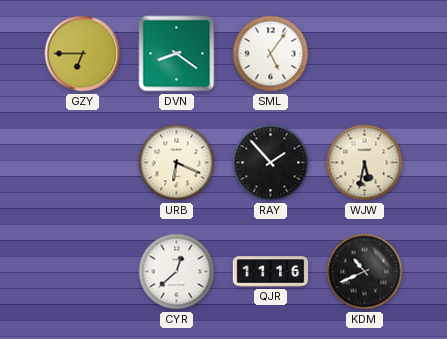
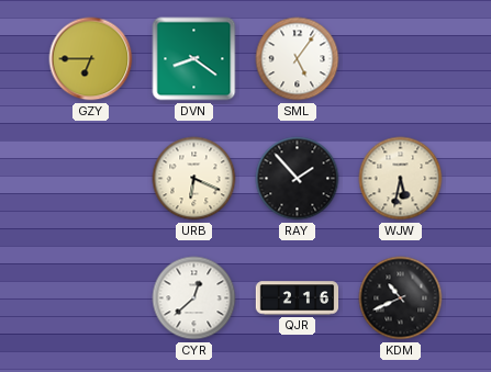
QJR: 11:16 -> 2:16
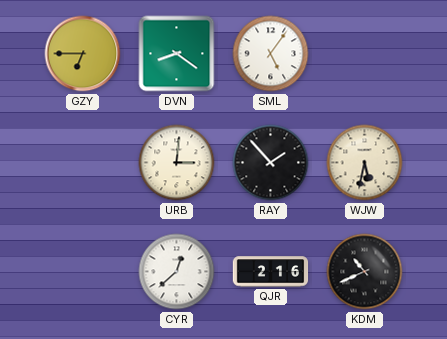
URB: 6:19 -> 3:01
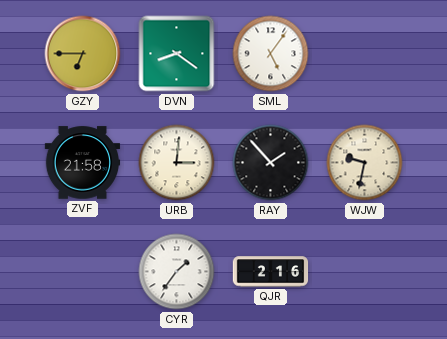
ZVF: none -> 21:58
WJW: 5:32 -> 9:32
CYR: 12:38 -> 1:36
KDM: 10:41 -> none
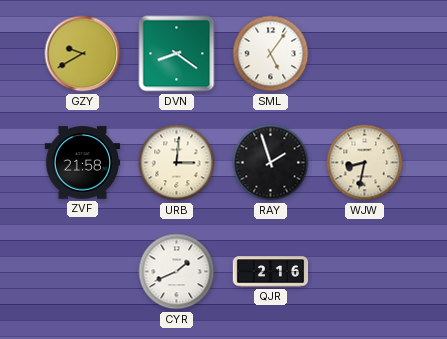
GZY: 6:45 -> 9:40
RAY: 1:53 -> 1:57
WJW: 9:32 -> 8:32
CYR: 1:36 -> 1:41
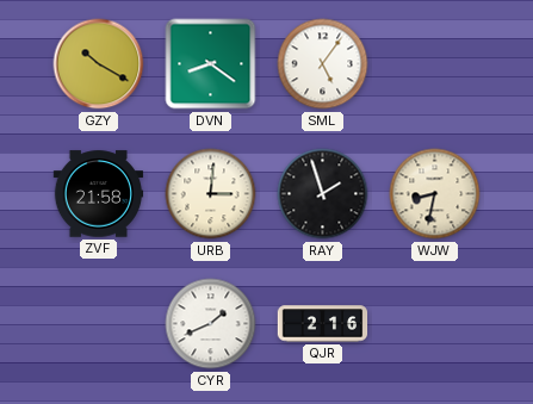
GZY: 9:40 -> 10:20
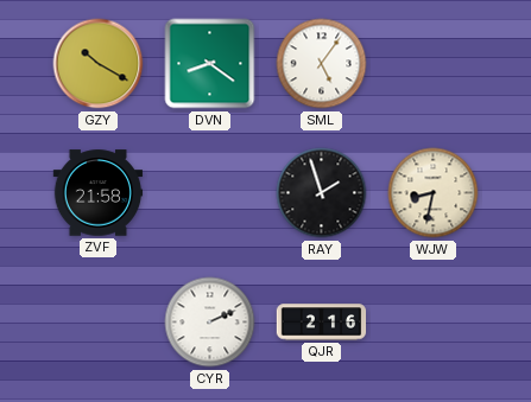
URB: 3:01 -> none
CYR: 1:41 -> 2:11
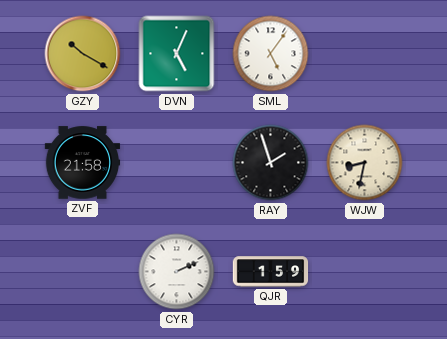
DVN: 8:21 -> 5:04
QJR: 2:16 -> 1:59
